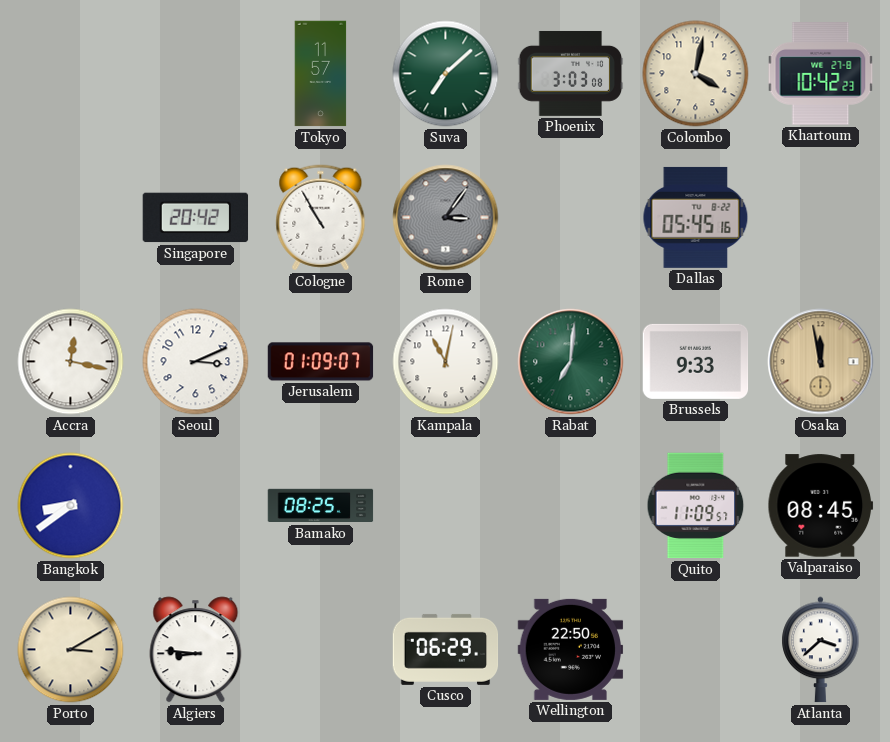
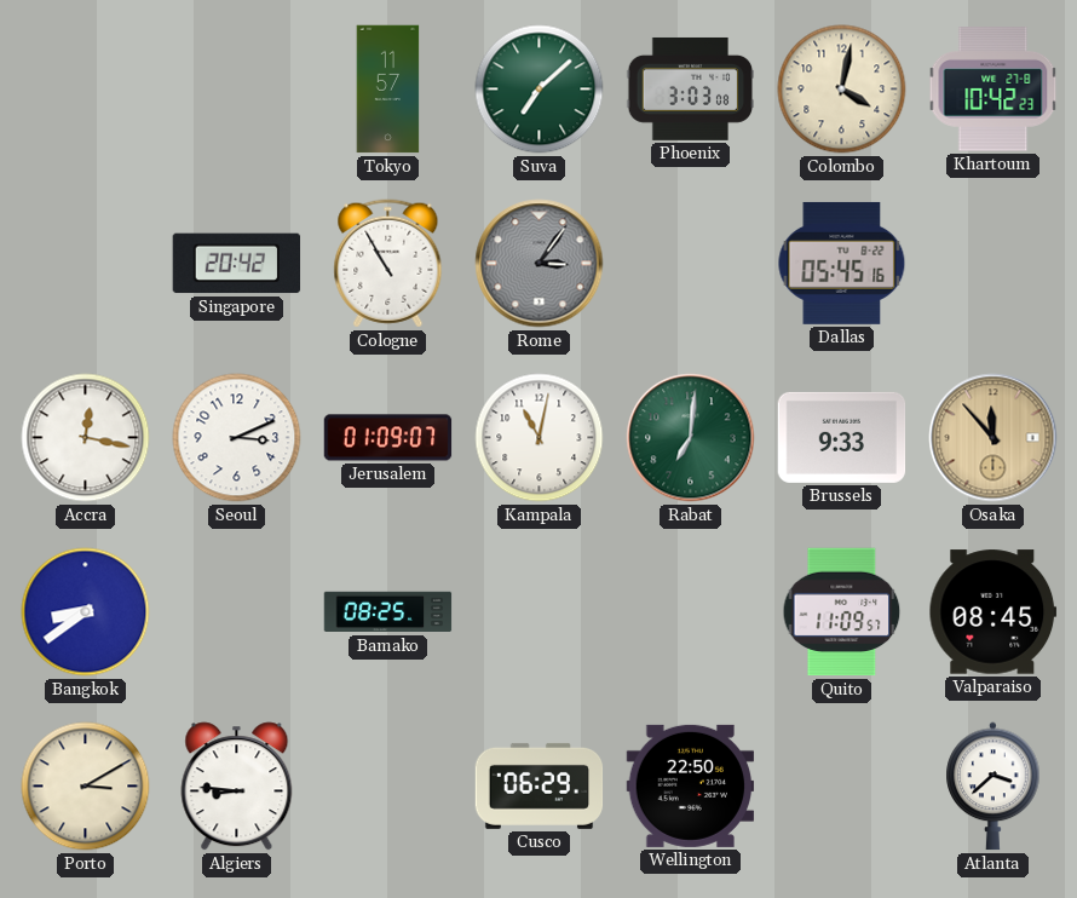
Osaka: 11:58 -> 11:53
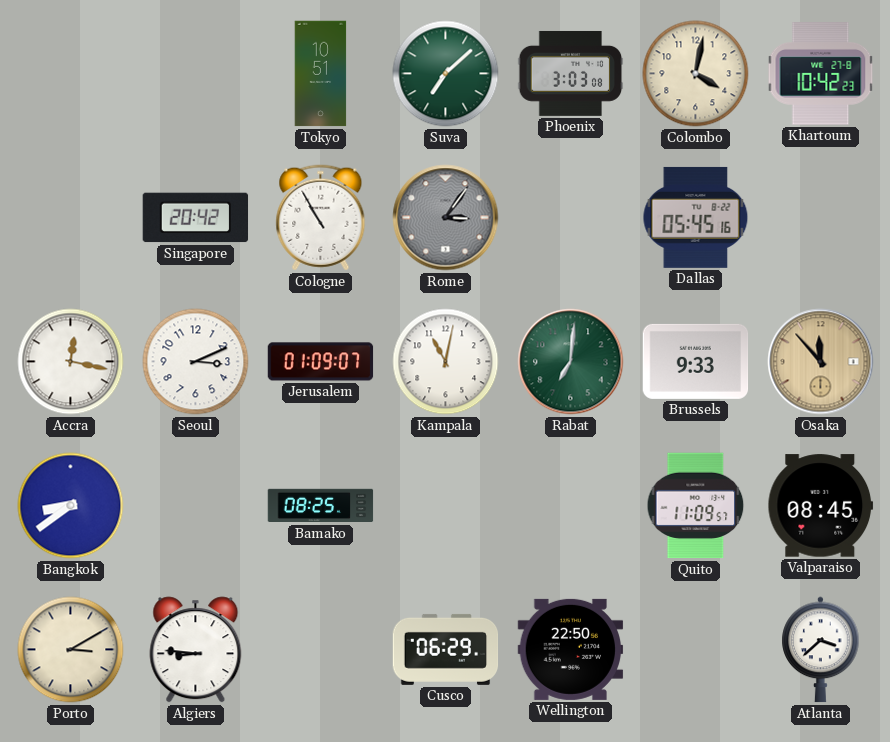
Tokyo: 11:57 -> 10:51
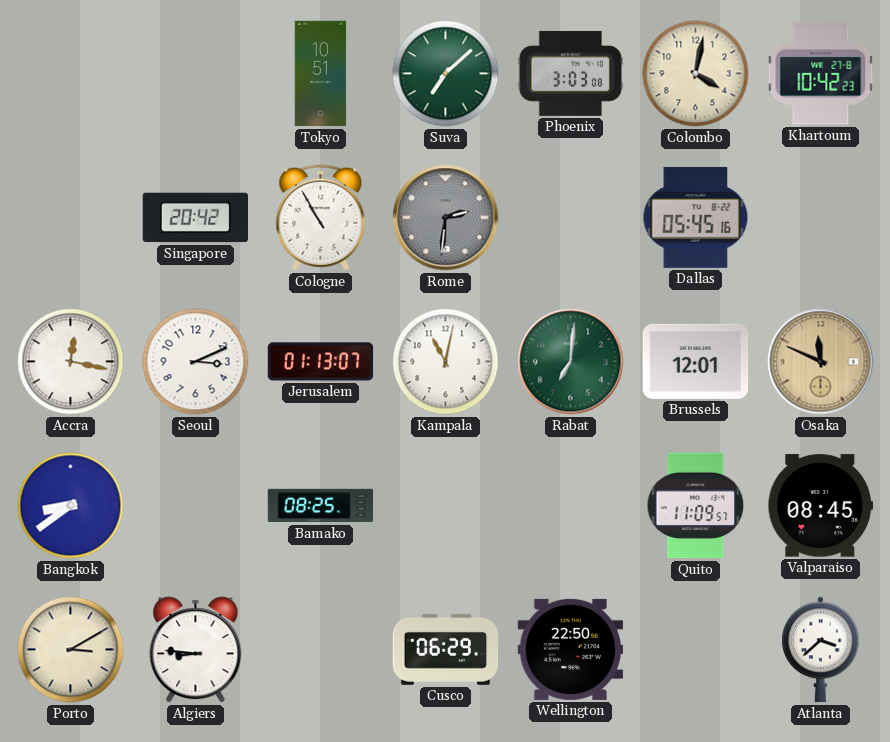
Rome: 3:06 -> 2:31
Jerusalem: 01:09 -> 01:13
Brussels: 9:33 -> 12:01
Osaka: 11:53 -> 11:49
